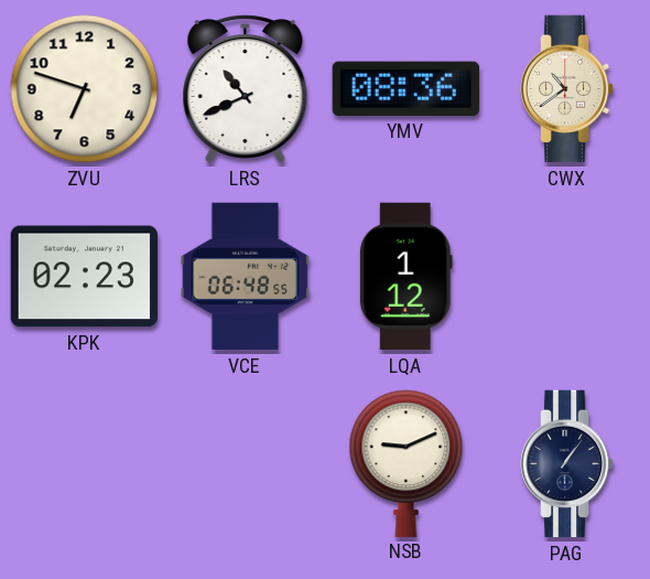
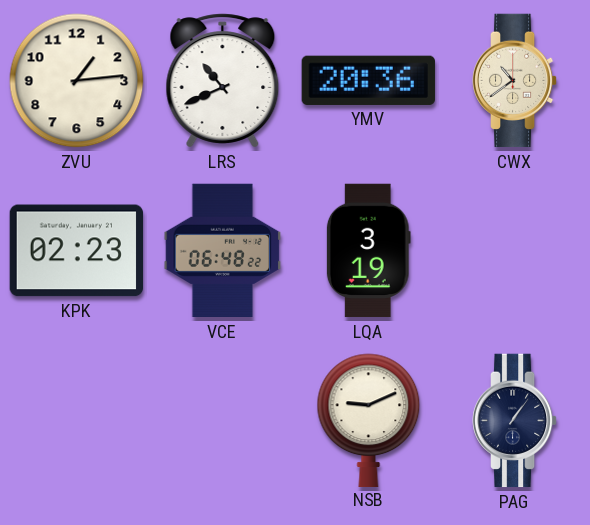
ZVU: 6:48 -> 1:14
YMV: 08:36 -> 20:36
VCE: 06:48:55 -> 06:48:22
LQA: 1:12 -> 3:19
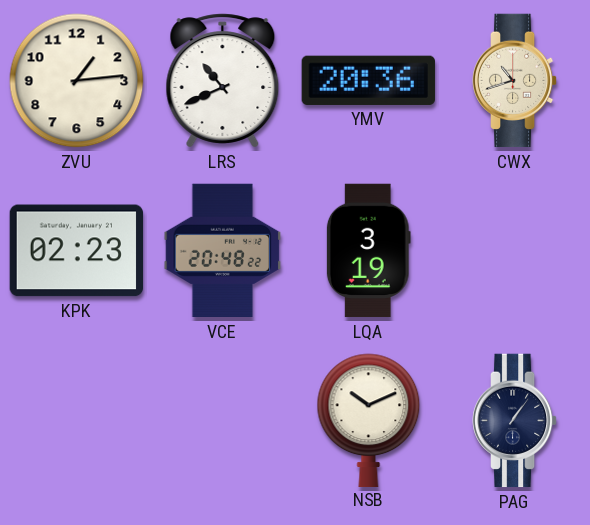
CWX: 10:39 -> 10:42
VCE: 06:48 -> 20:48
NSB: 9:11 -> 10:11
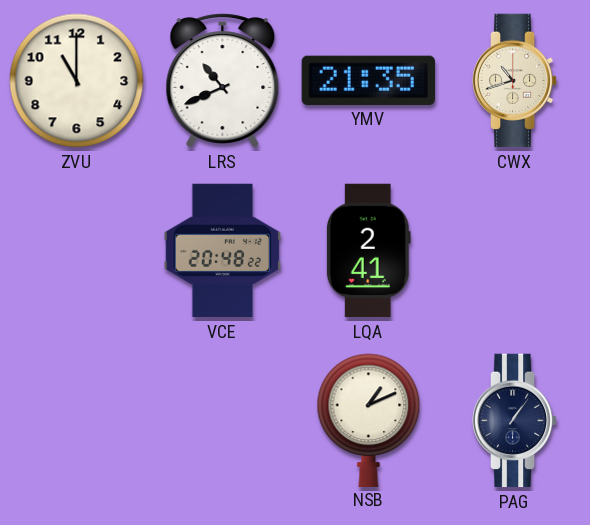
ZVU: 1:14 -> 11:00
YMV: 20:36 -> 21:35
KPK: 02:23 -> none
LQA: 3:19 -> 2:41
NSB: 10:11 -> 1:11
